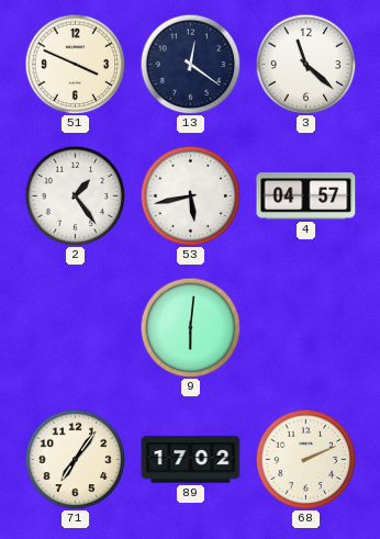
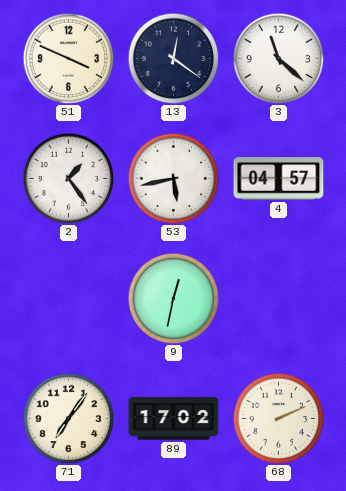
9: 6:01 -> 12:32
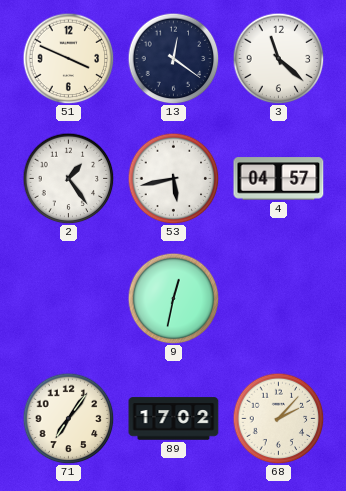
68: 2:11 -> 2:07
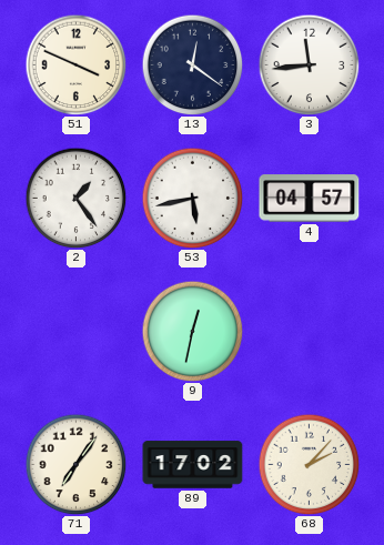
3: 11:22 -> 11:44
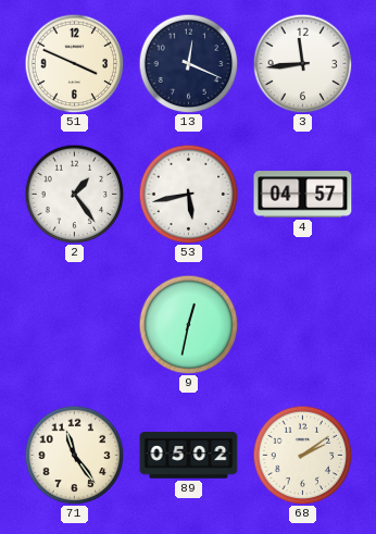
13: 12:21 -> 12:19
71: 7:06 -> 11:24
89: 17:02 -> 05:02
68: 2:07 -> 2:09
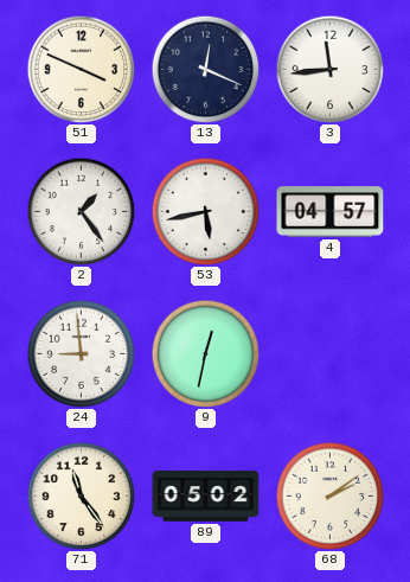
24: none -> 8:59
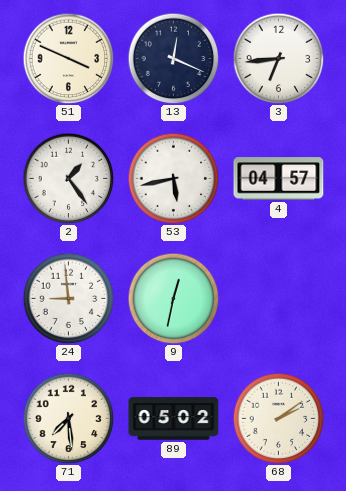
3: 11:44 -> 6:44
71: 11:24 -> 7:29
